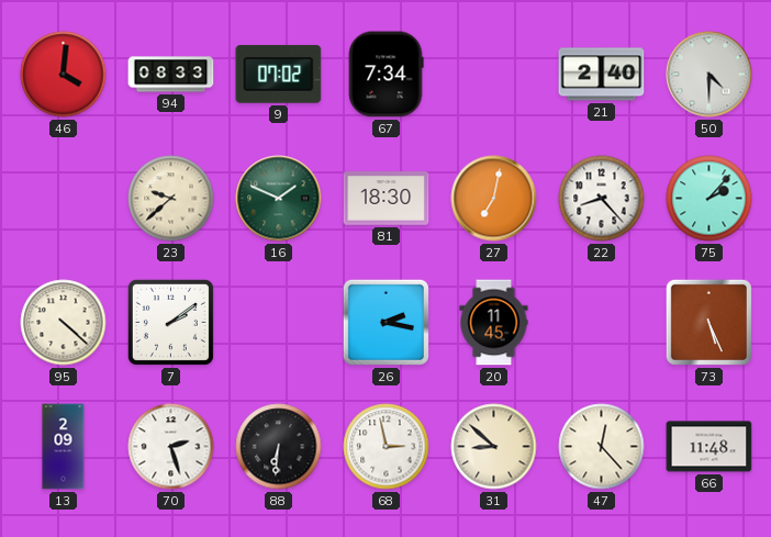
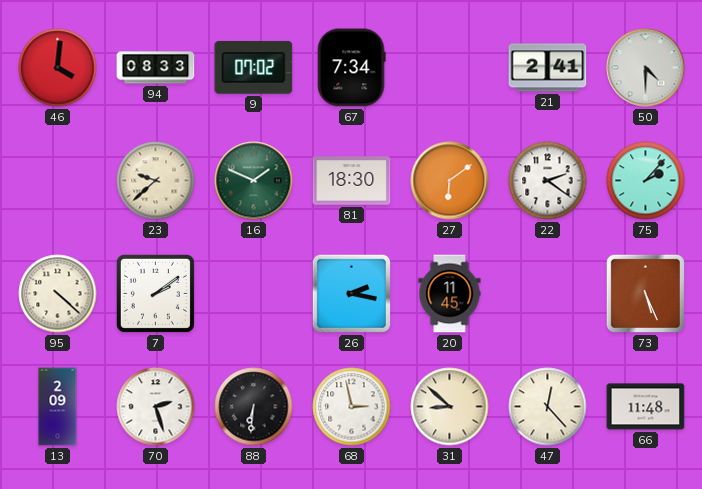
21: 2:40 -> 2:41
27: 7:02 -> 6:09
22: 8:23 -> 2:21
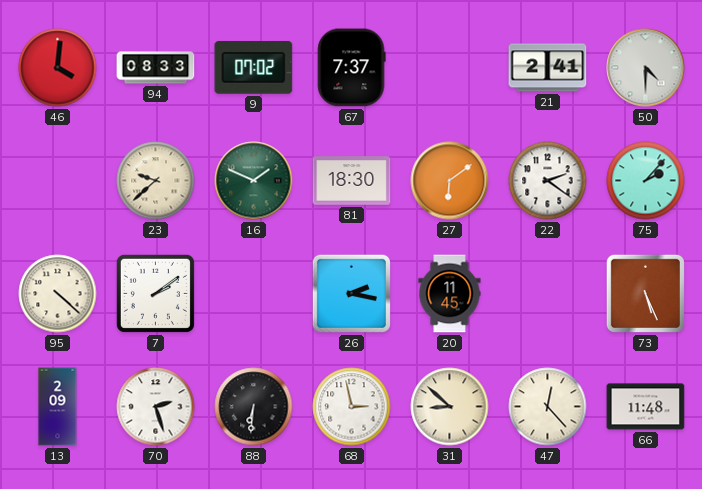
67: 7:34 -> 7:37
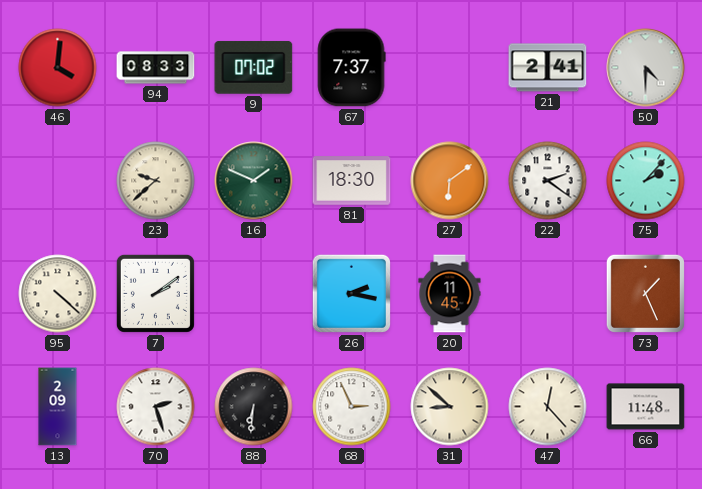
73: 5:26 -> 1:26
68: 2:58 -> 2:56
